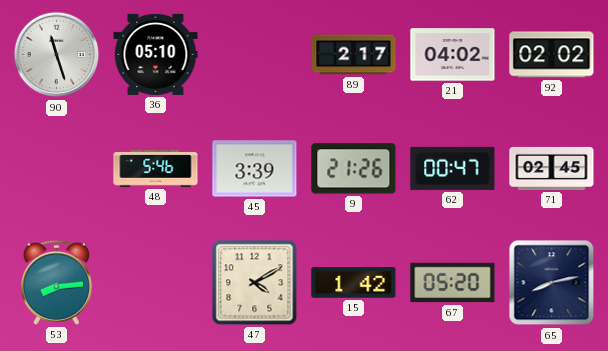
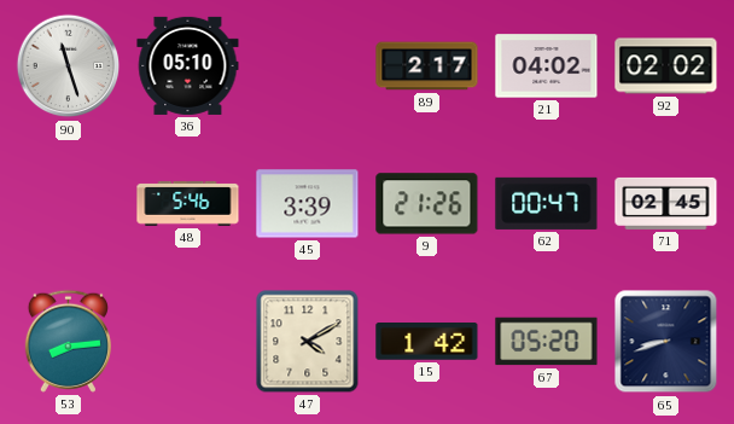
65: 8:13 -> 8:42
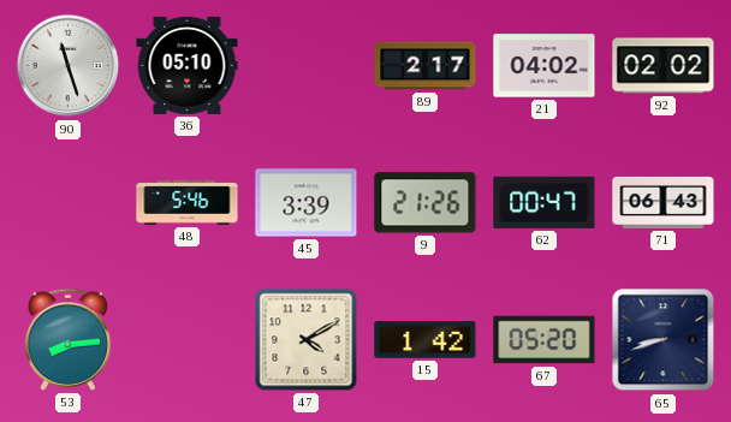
71: 02:45 -> 06:43
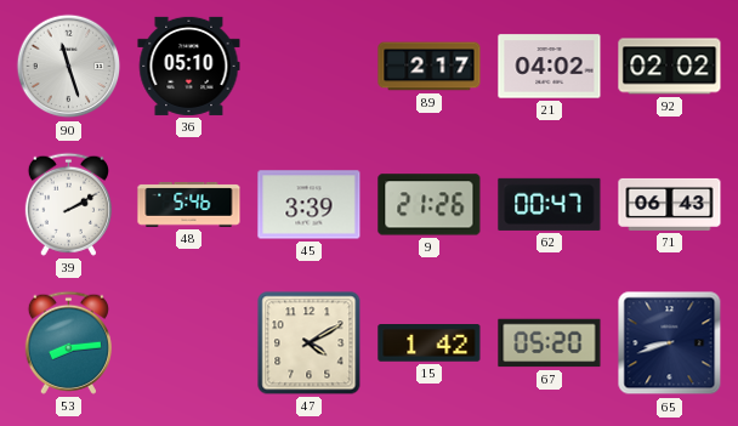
39: none -> 2:10
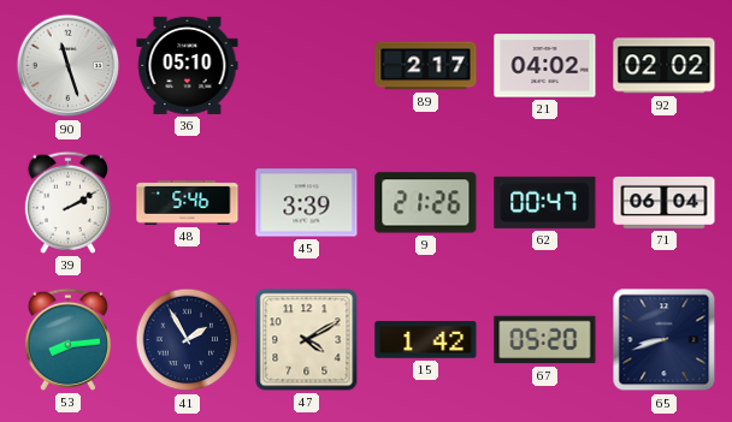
71: 06:43 -> 06:04
41: none -> 1:55
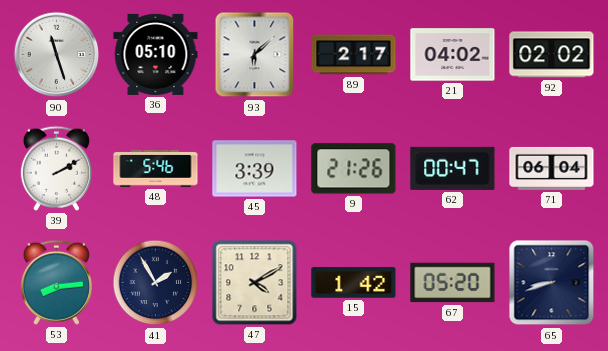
93: none -> 6:08
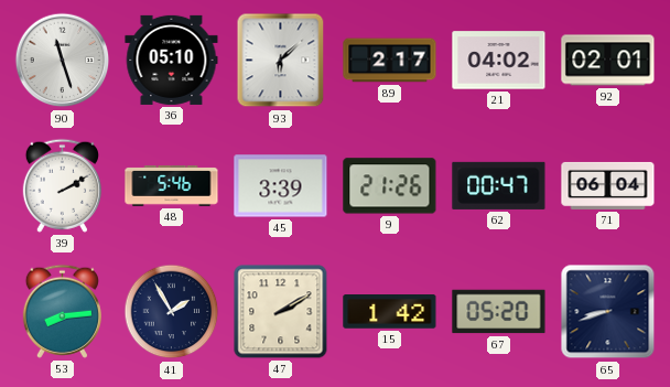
92: 02:02 -> 02:01
47: 4:10 -> 2:10
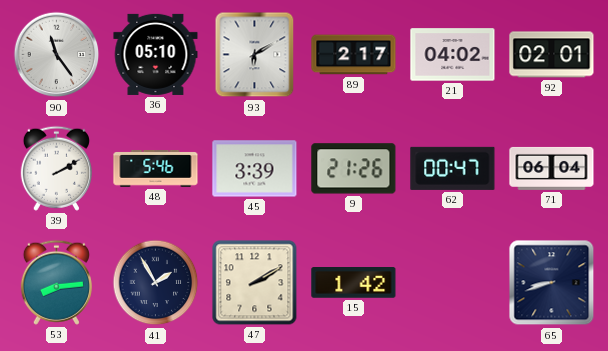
90: 11:27 -> 11:24
93: 6:08 -> 6:10
67: 05:20 -> none
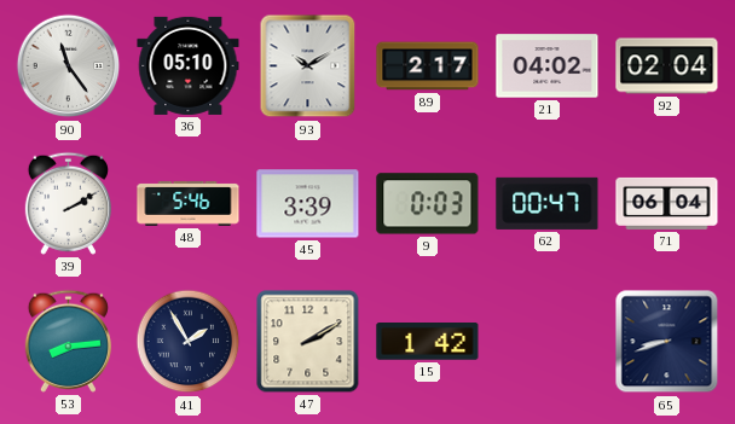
93: 6:10 -> 10:10
92: 02:01 -> 02:04
9: 21:26 -> 0:03
